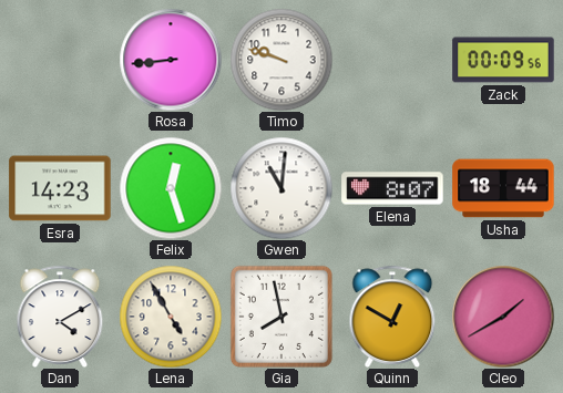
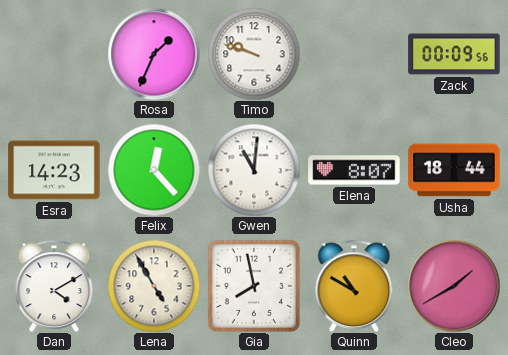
Rosa: 8:44 -> 1:34
Felix: 12:27 -> 12:23
Quinn: 12:50 -> 10:50
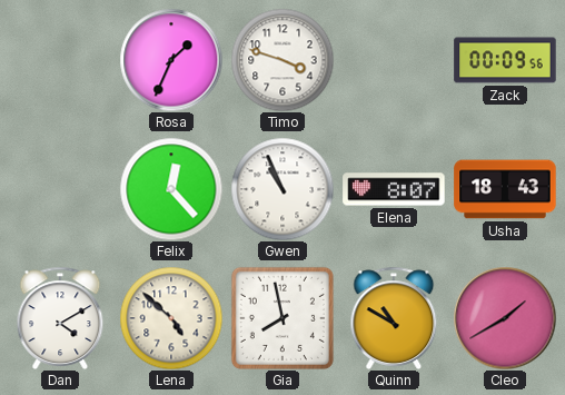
Timo: 9:48 -> 3:48
Esra: 14:23 -> none
Gwen: 11:01 -> 10:56
Usha: 18:44 -> 18:43
Lena: 4:55 -> 4:52
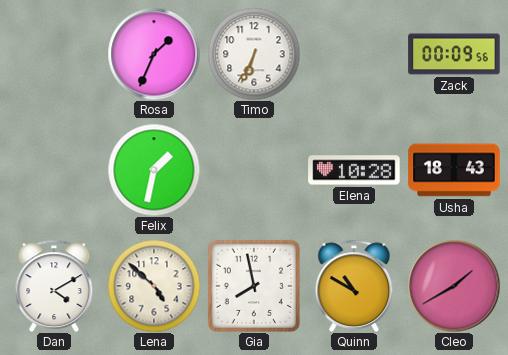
Timo: 3:48 -> 6:34
Felix: 12:23 -> 1:32
Gwen: 10:56 -> none
Elena: 8:07 -> 10:28
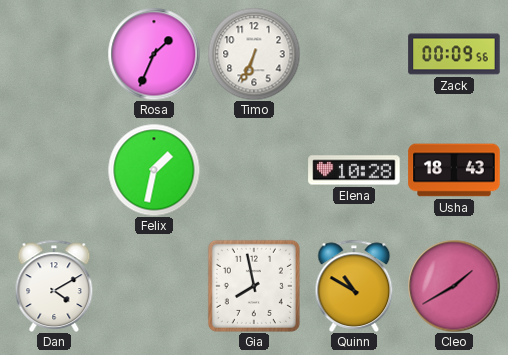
Lena: 4:52 -> none
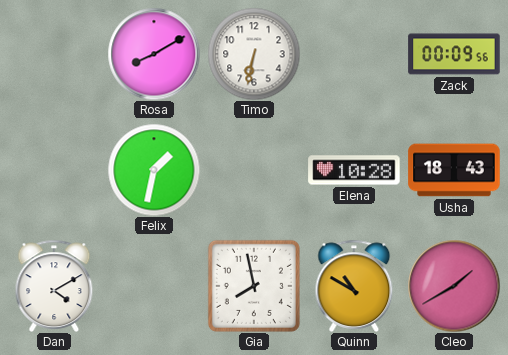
Rosa: 1:34 -> 8:10
Timo: 6:34 -> 6:32
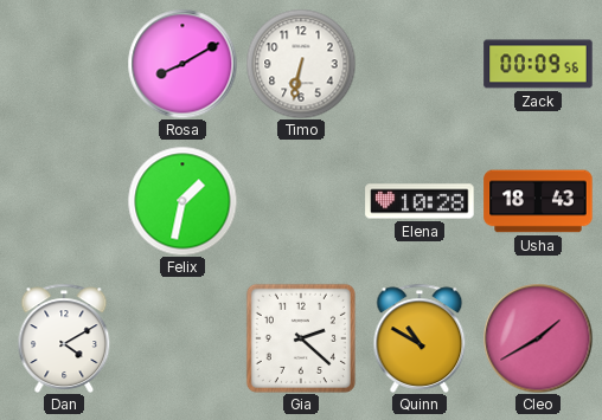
Gia: 7:58 -> 2:22
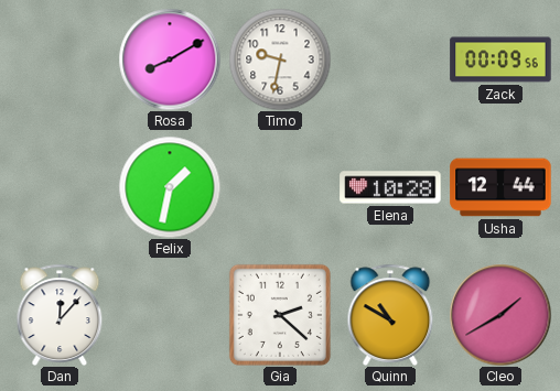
Timo: 6:32 -> 9:32
Usha: 18:43 -> 12:44
Dan: 4:10 -> 12:07
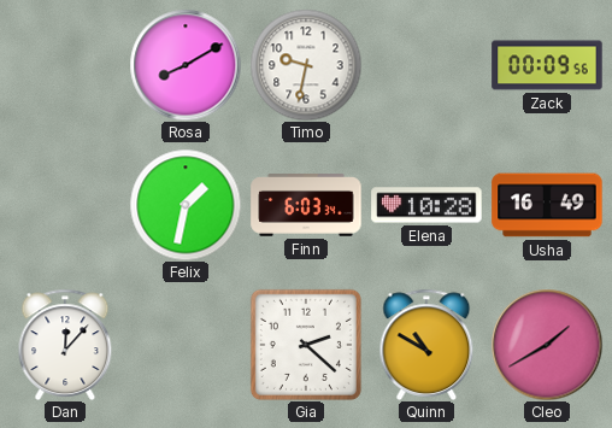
Finn: none -> 6:03
Usha: 12:44 -> 16:49
